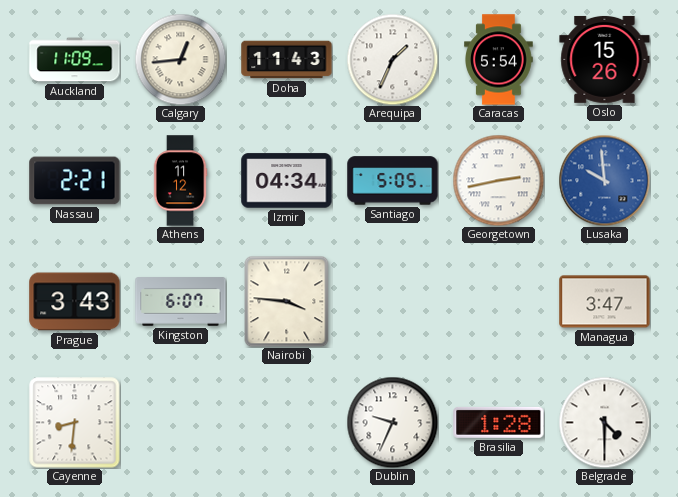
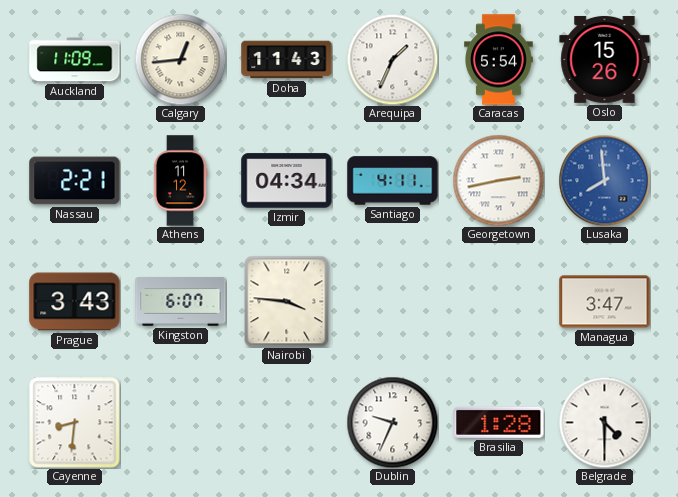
Santiago: 5:05 -> 4:11
Lusaka: 9:59 -> 7:59
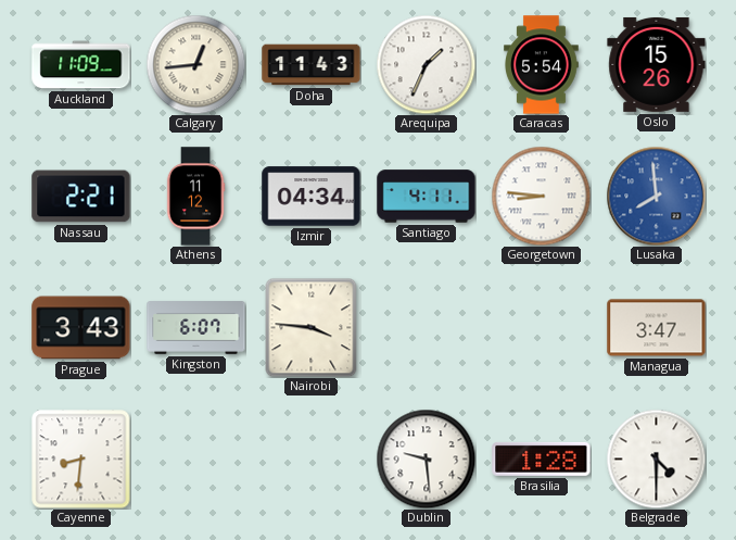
Georgetown: 2:43 -> 8:46
Dublin: 9:34 -> 9:29
